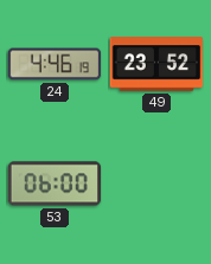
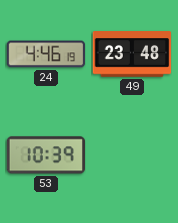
49: 23:52 -> 23:48
53: 06:00 -> 10:39
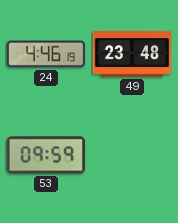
53: 10:39 -> 09:59
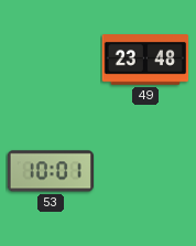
24: 4:46 -> none
53: 09:59 -> 10:01
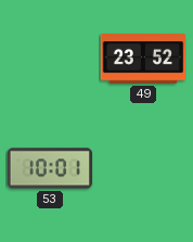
49: 23:48 -> 23:52
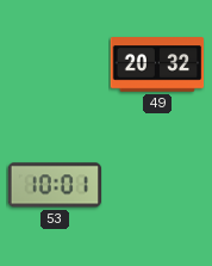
49: 23:52 -> 20:32
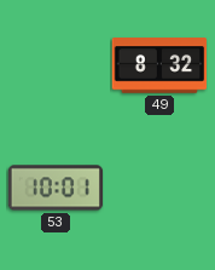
49: 20:32 -> 8:32
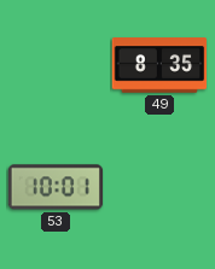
49: 8:32 -> 8:35
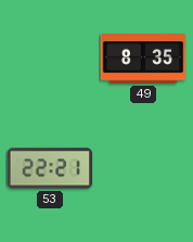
53: 10:01 -> 22:21
